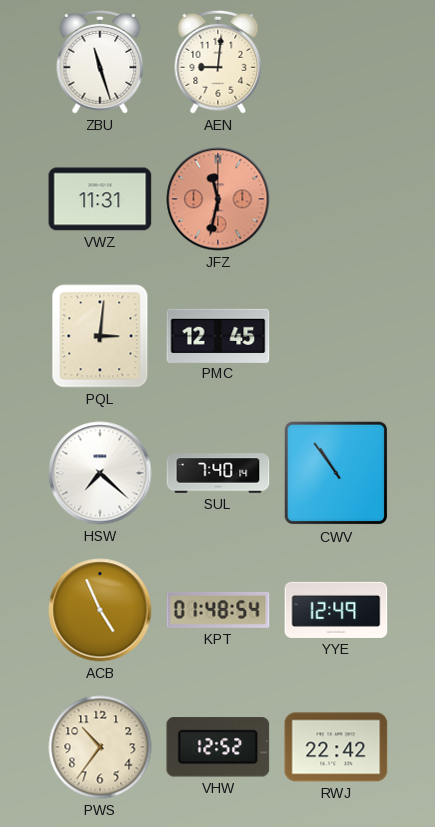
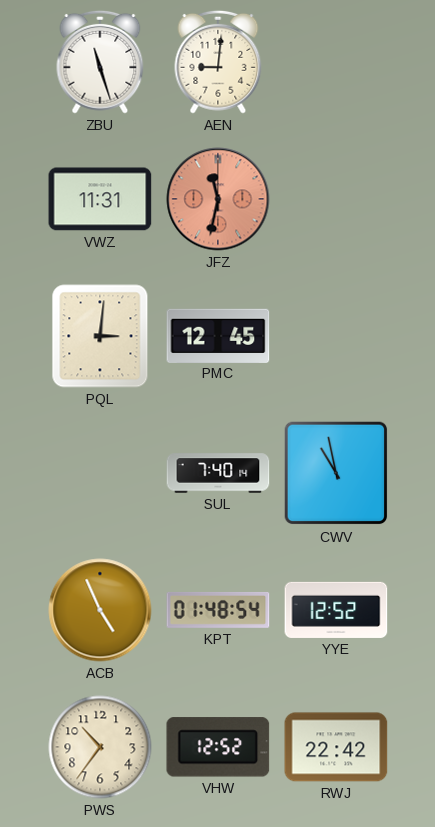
HSW: 7:22 -> none
CWV: 10:54 -> 10:58
YYE: 12:49 -> 12:52
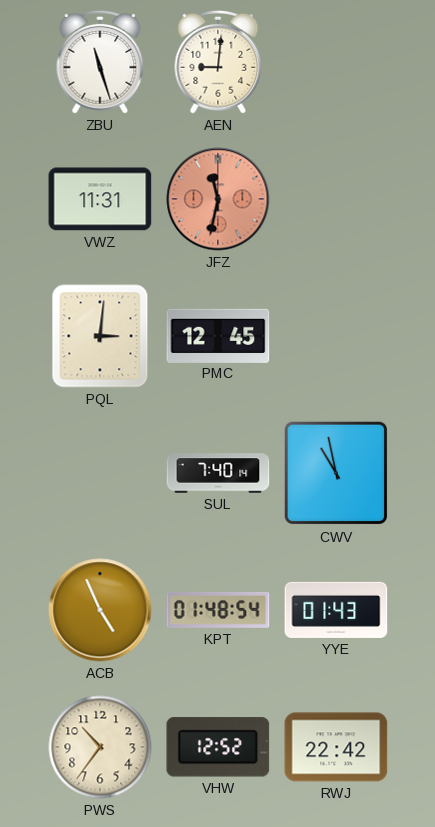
YYE: 12:52 -> 01:43
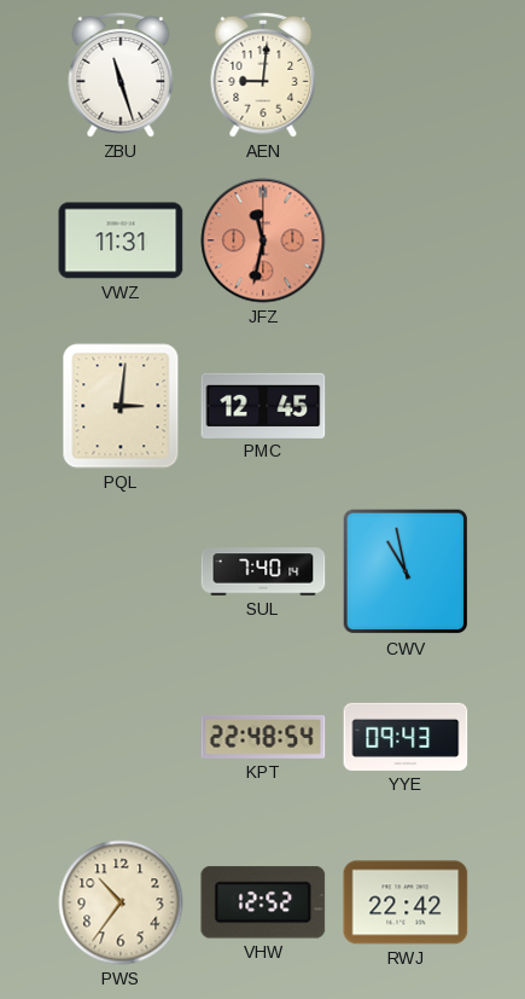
ACB: 4:56 -> none
KPT: 01:48 -> 22:48
YYE: 01:43 -> 09:43
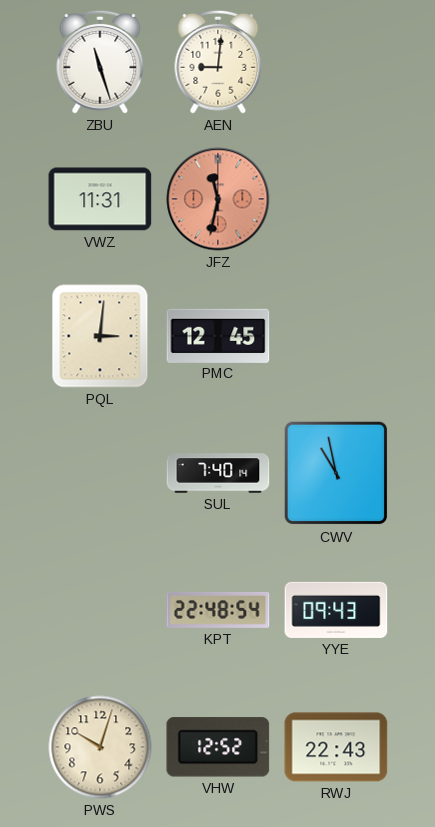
PWS: 10:36 -> 10:03
RWJ: 22:42 -> 22:43
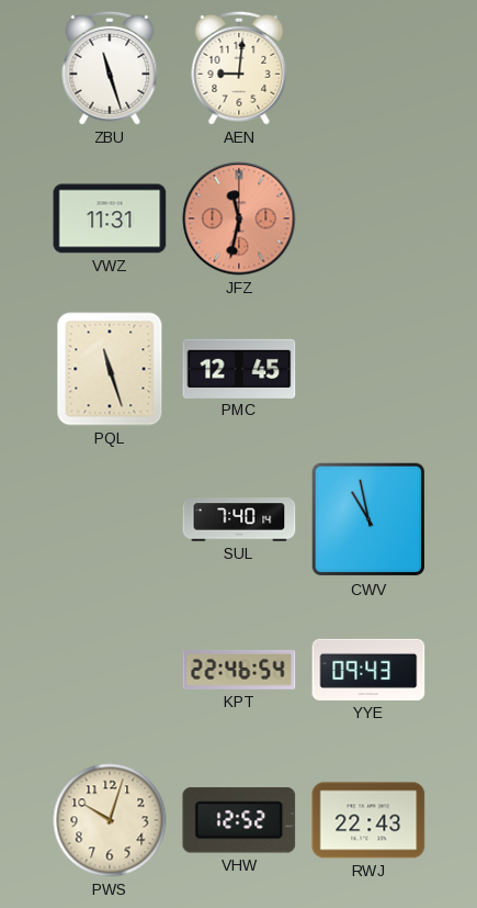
PQL: 3:01 -> 11:27
KPT: 22:48 -> 22:46
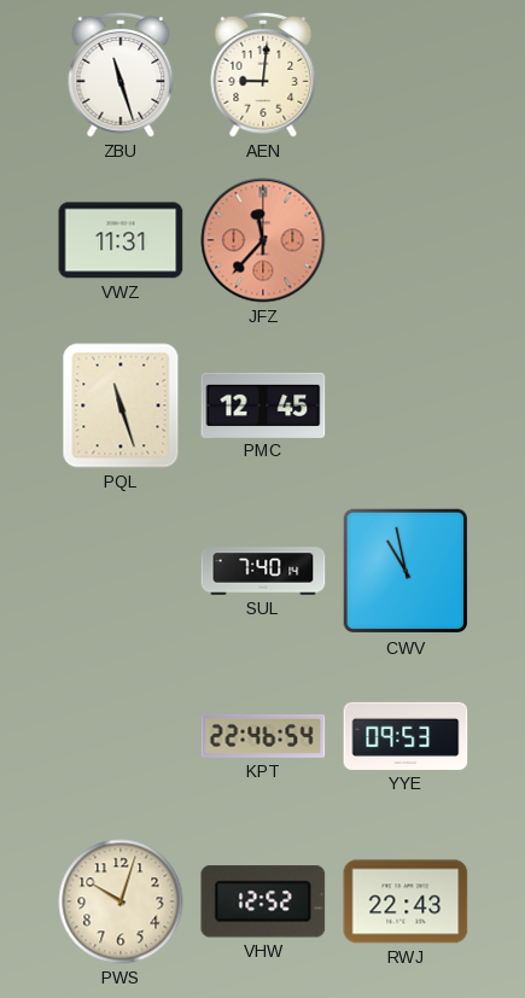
JFZ: 11:32 -> 11:37
YYE: 09:43 -> 09:53
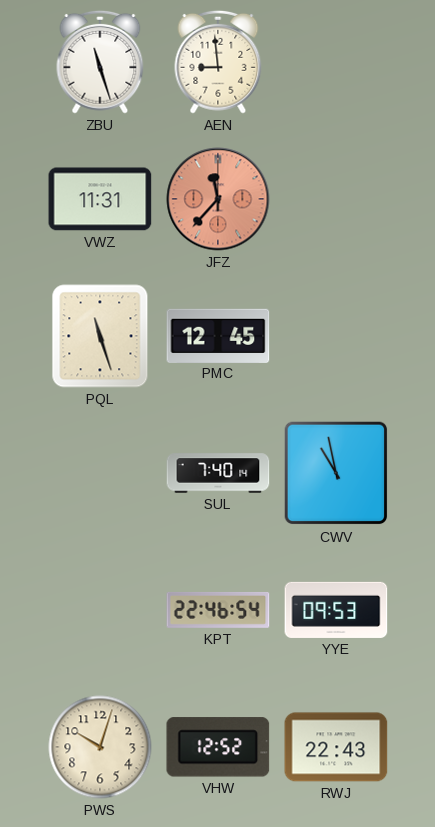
AEN: 9:01 -> 8:59
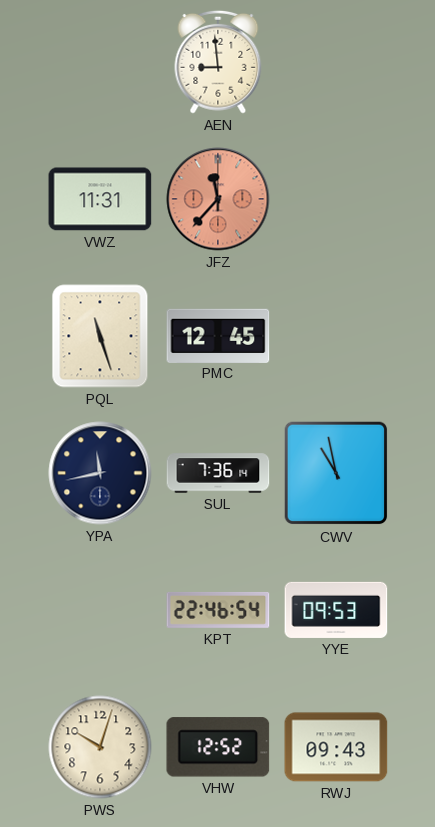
ZBU: 11:27 -> none
YPA: none -> 11:43
SUL: 7:40 -> 7:36
RWJ: 22:43 -> 09:43
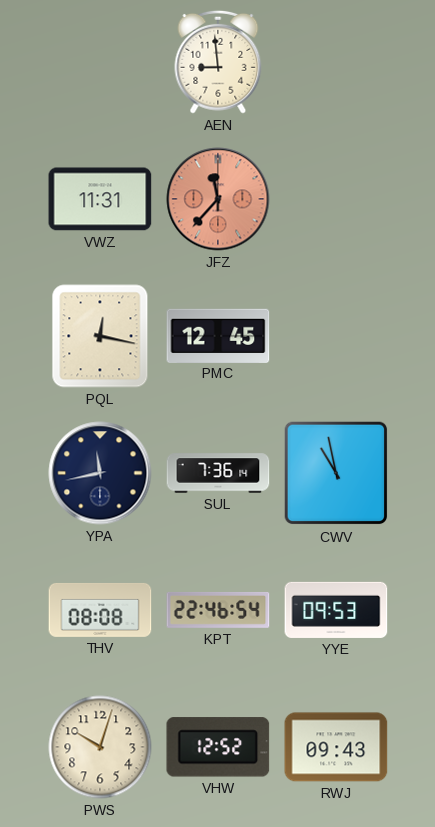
PQL: 11:27 -> 12:17
THV: none -> 08:08
